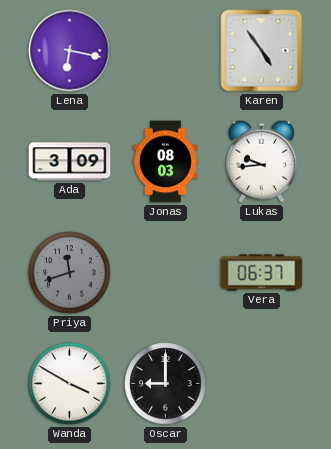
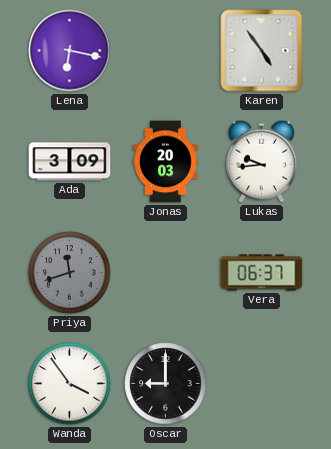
Jonas: 08:03 -> 20:03
Wanda: 3:50 -> 3:54
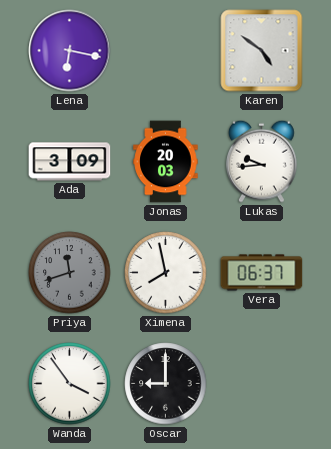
Karen: 4:54 -> 4:51
Ximena: none -> 7:58
